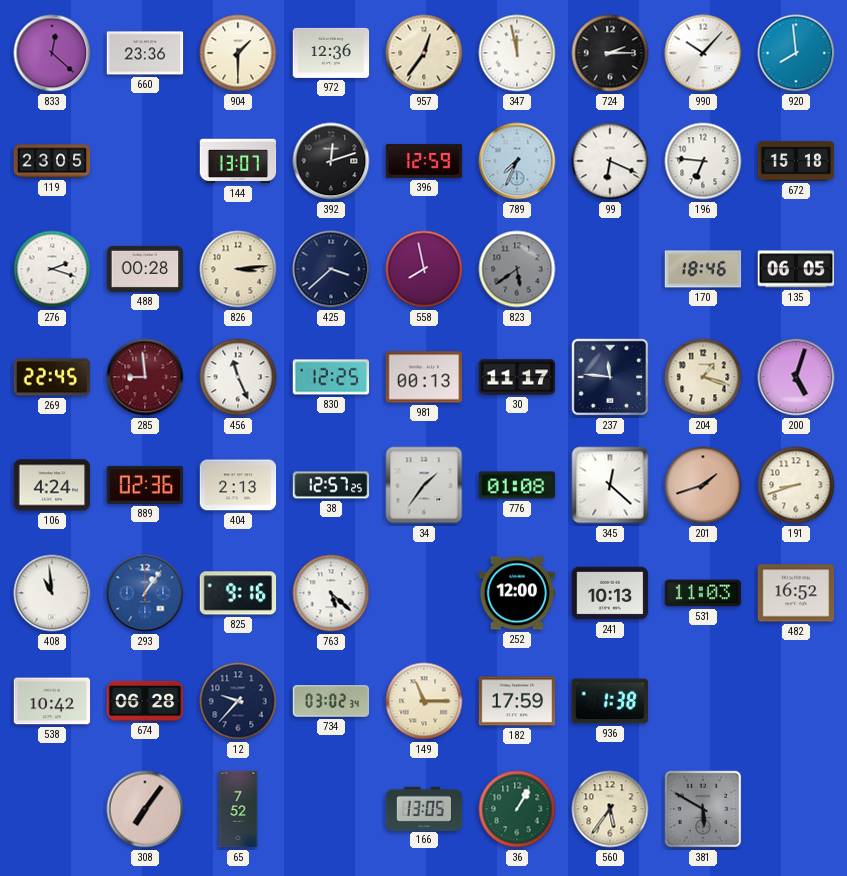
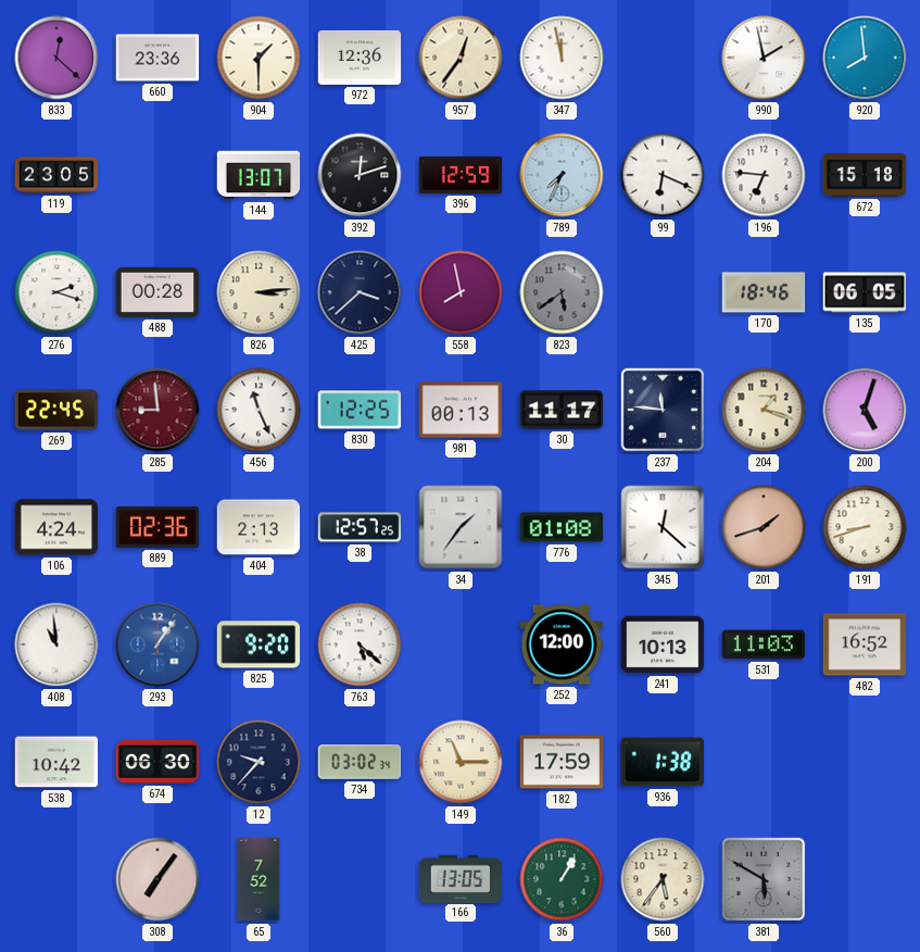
724: 2:15 -> none
990: 10:07 -> 1:58
825: 9:16 -> 9:20
674: 06:28 -> 06:30
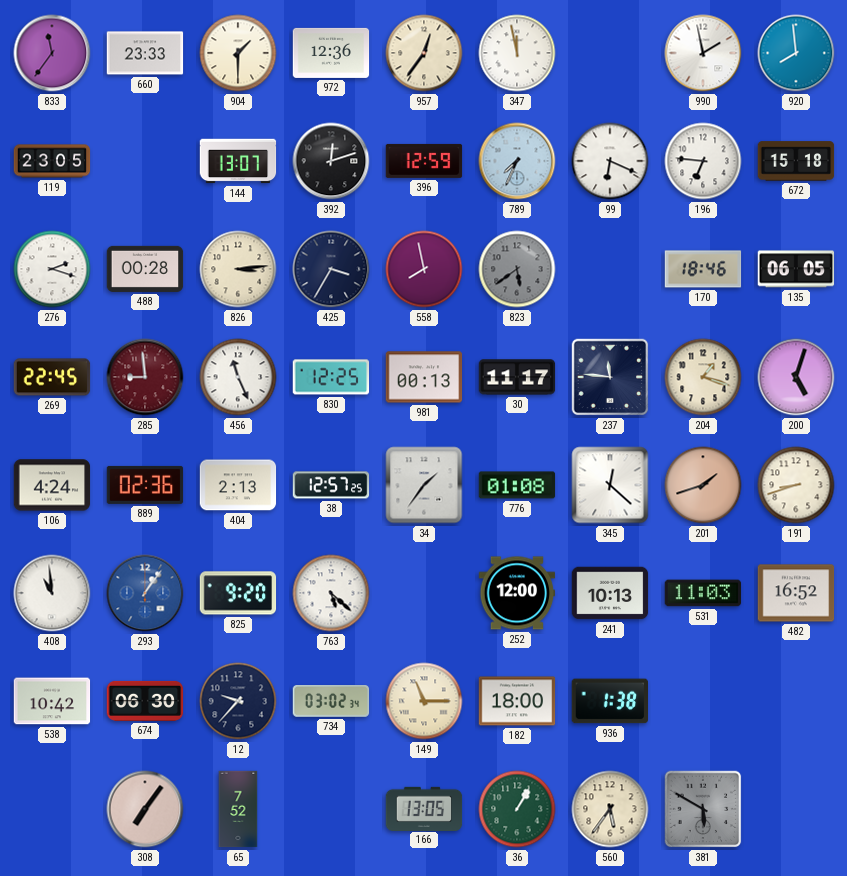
833: 12:22 -> 11:36
660: 23:36 -> 23:33
425: 3:38 -> 3:35
182: 17:59 -> 18:00
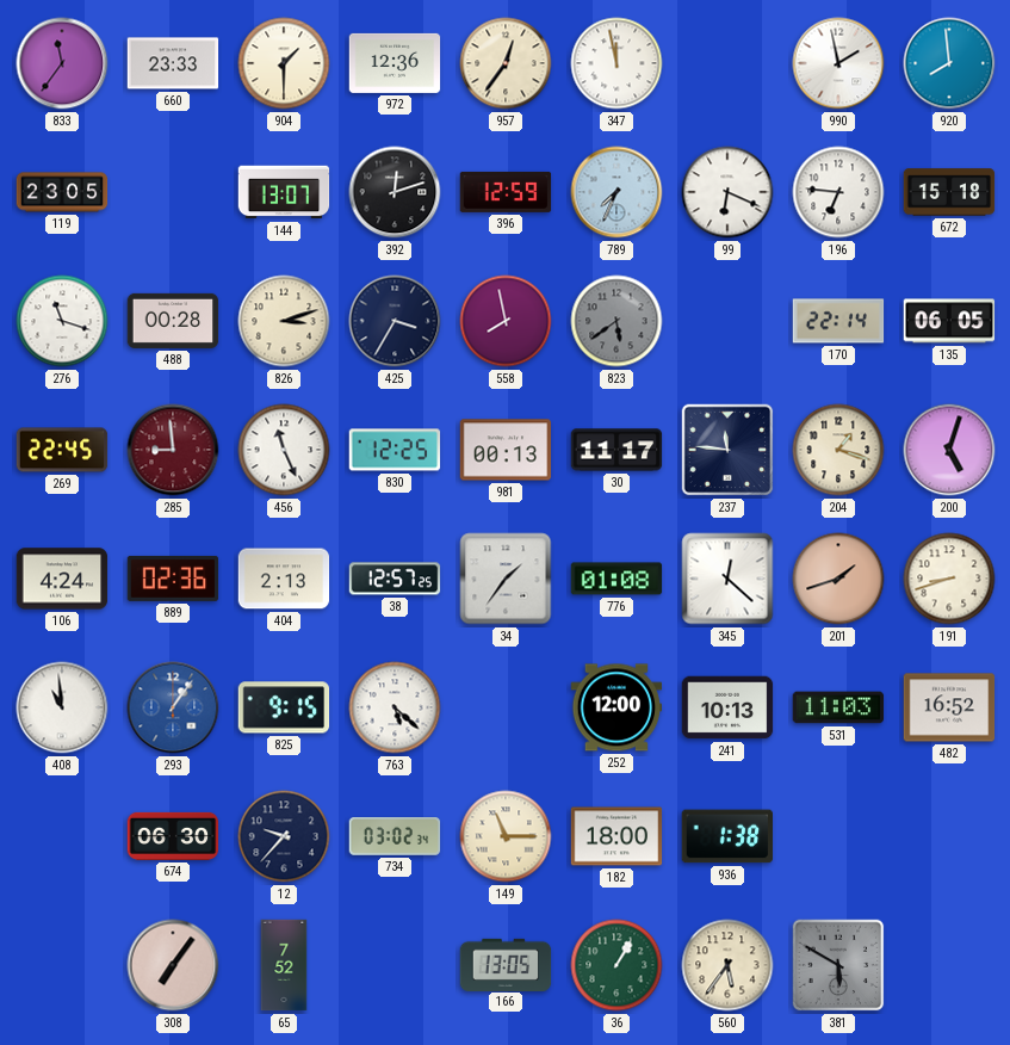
276: 2:18 -> 11:18
826: 3:14 -> 3:12
170: 18:46 -> 22:14
825: 9:20 -> 9:15
538: 10:42 -> none
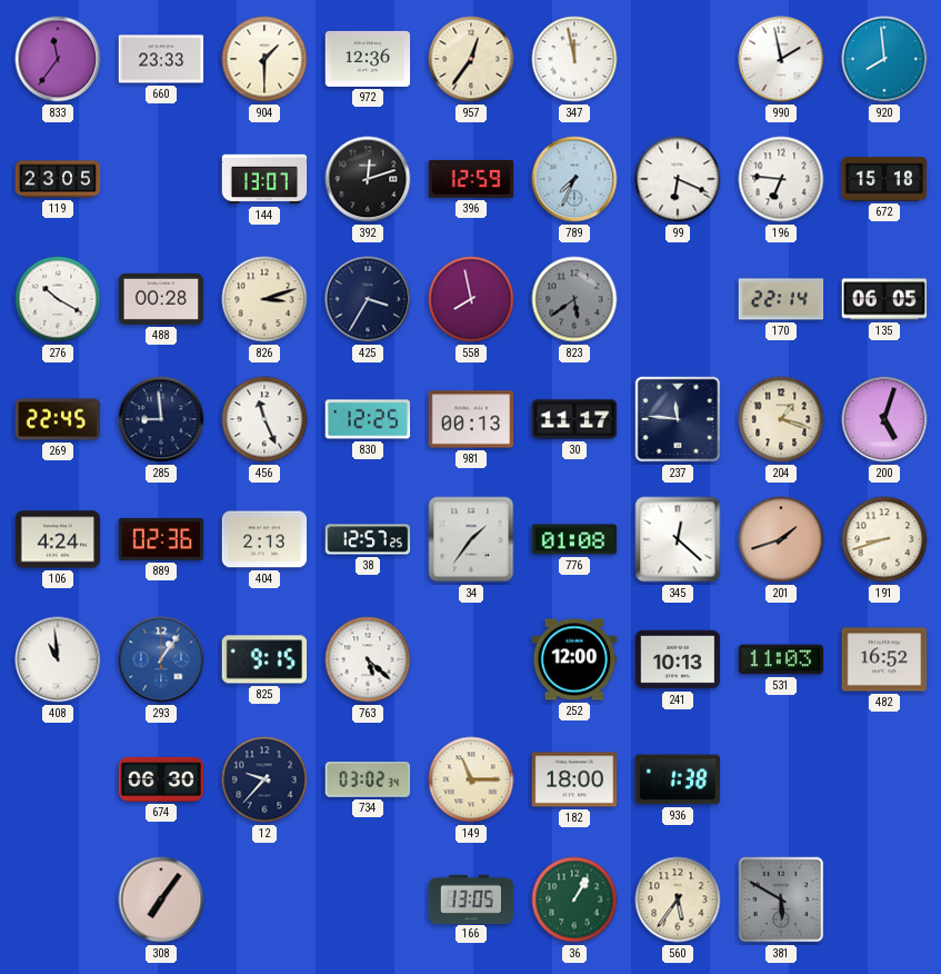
276: 11:18 -> 10:20
285 dial: burgundy -> navy
65: 7:52 -> none
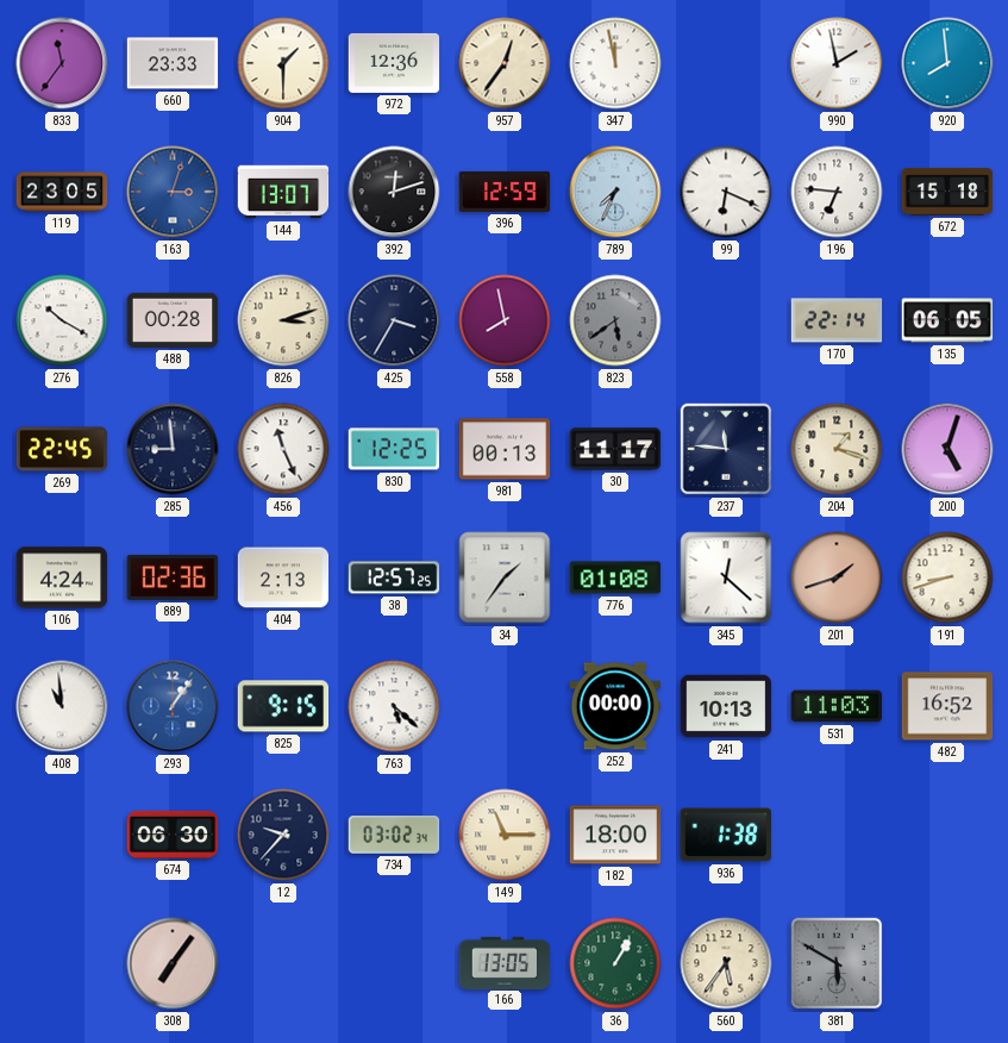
163: none -> 3:03
252: 12:00 -> 00:00
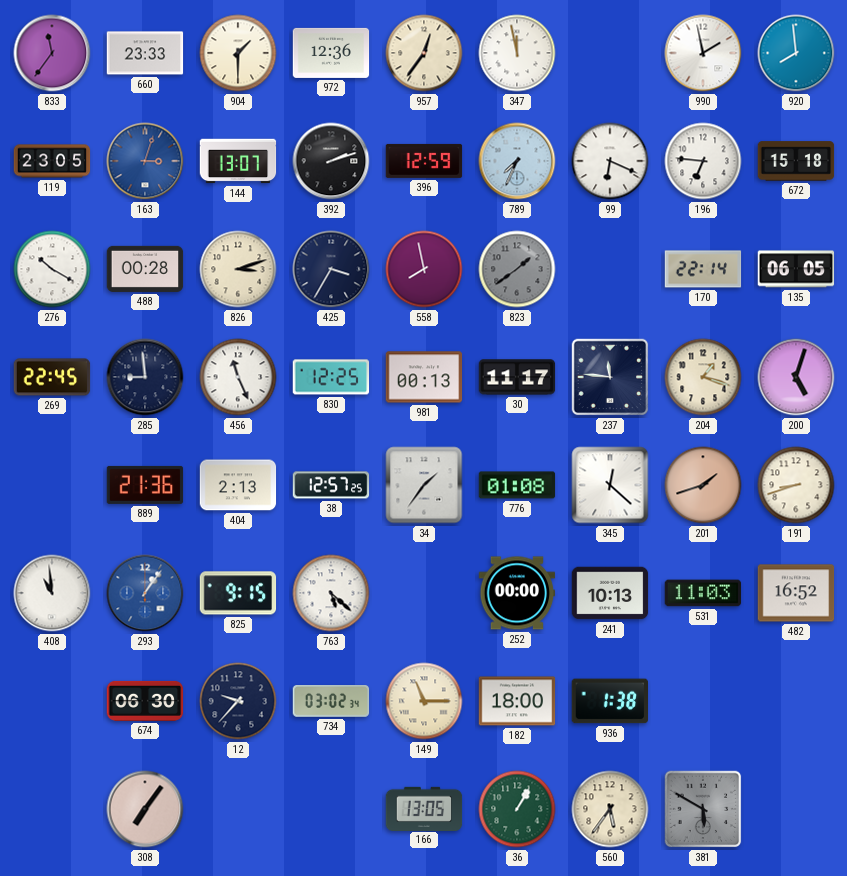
392: 12:12 -> 2:12
823: 5:39 -> 1:39
106: 4:24 -> none
889: 02:36 -> 21:36
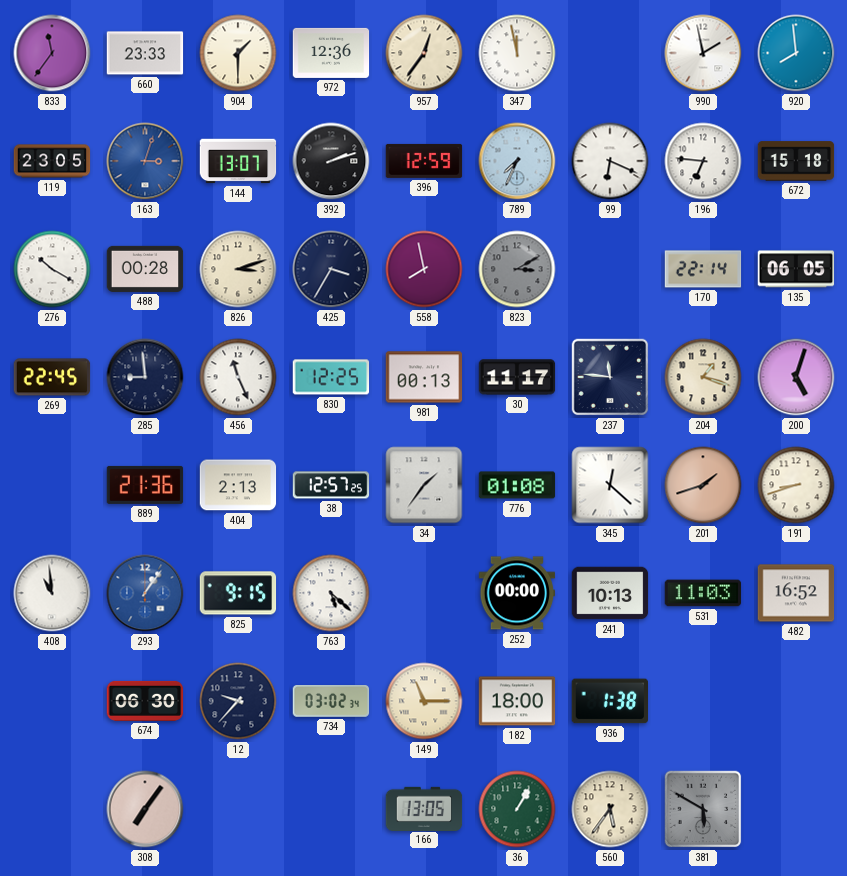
823: 1:39 -> 3:10
